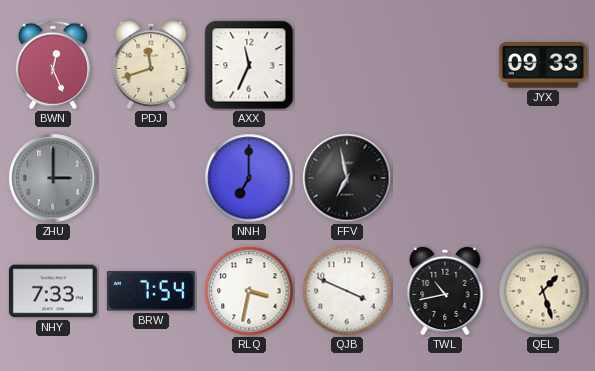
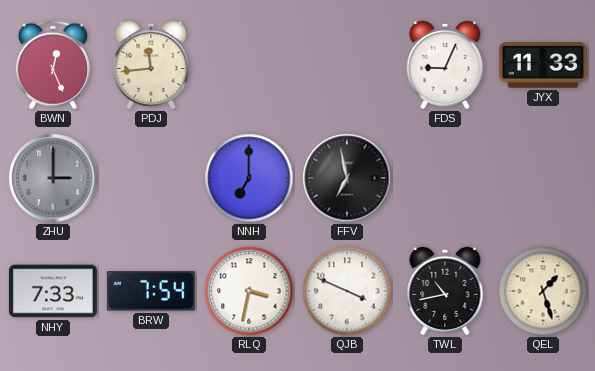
PDJ: 11:42 -> 11:44
AXX: 11:34 -> none
FDS: none -> 9:04
JYX: 09:33 -> 11:33
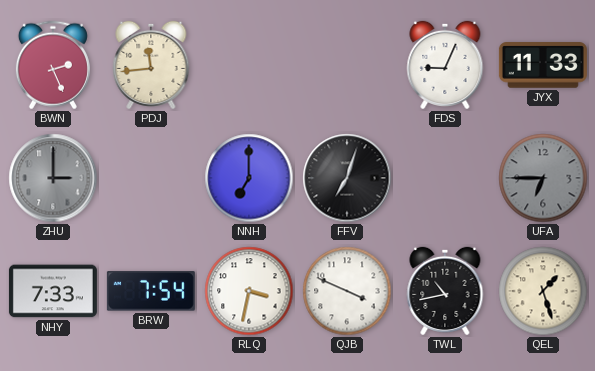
BWN: 12:26 -> 2:26
FFV: 6:58 -> 7:03
UFA: none -> 6:45
